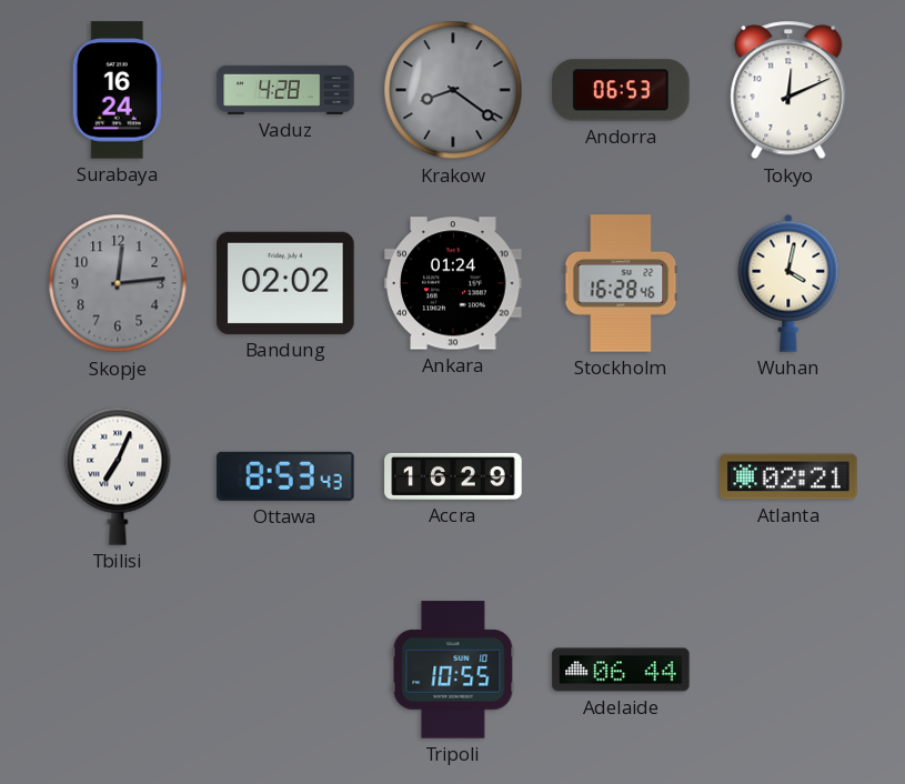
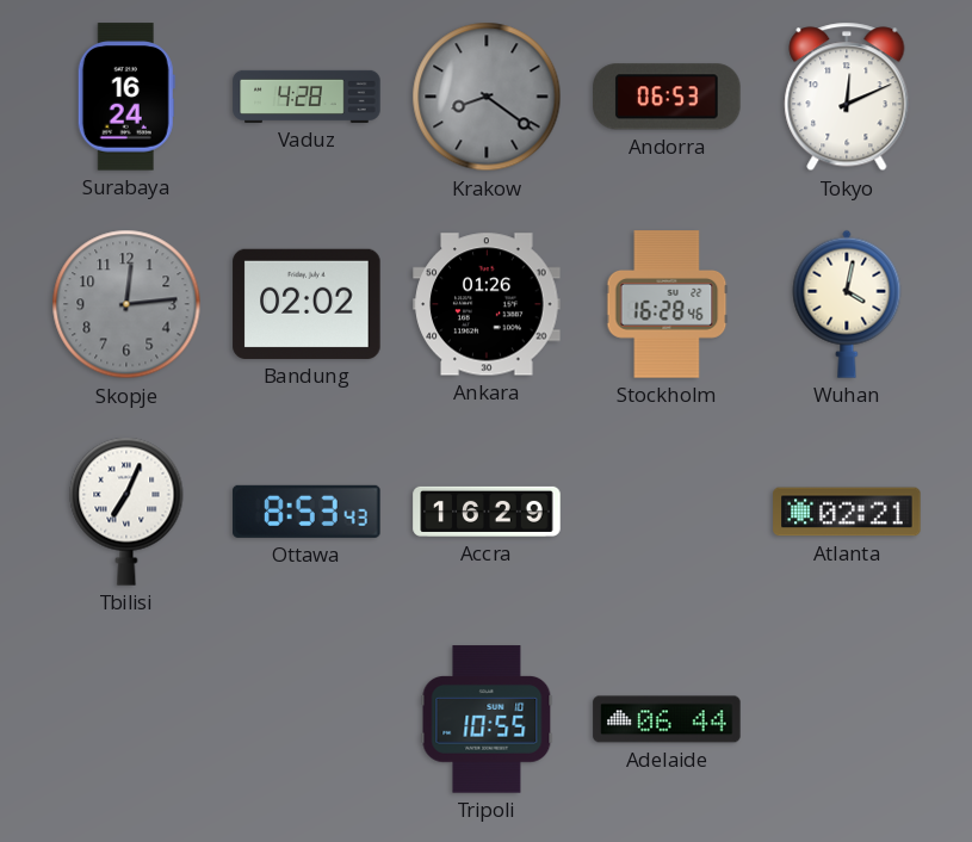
Ankara: 01:24 -> 01:26
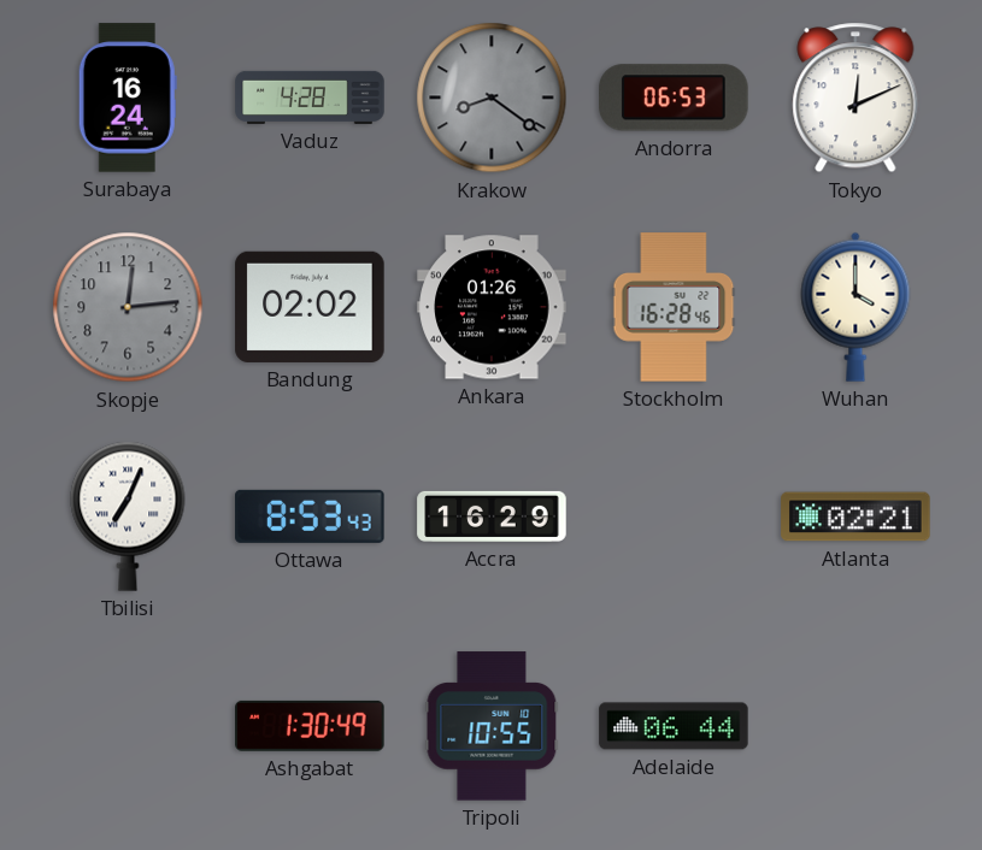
Wuhan: 4:02 -> 4:00
Ashgabat: none -> 1:30
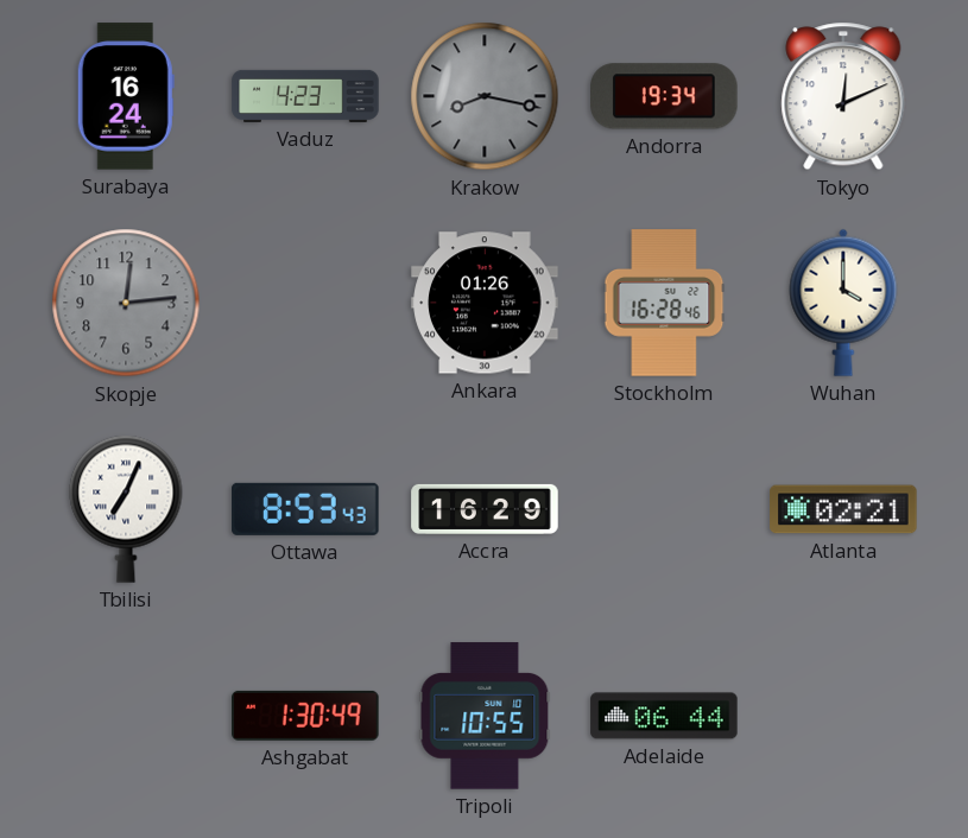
Vaduz: 4:28 -> 4:23
Krakow: 8:21 -> 8:17
Andorra: 06:53 -> 19:34
Bandung: 02:02 -> none
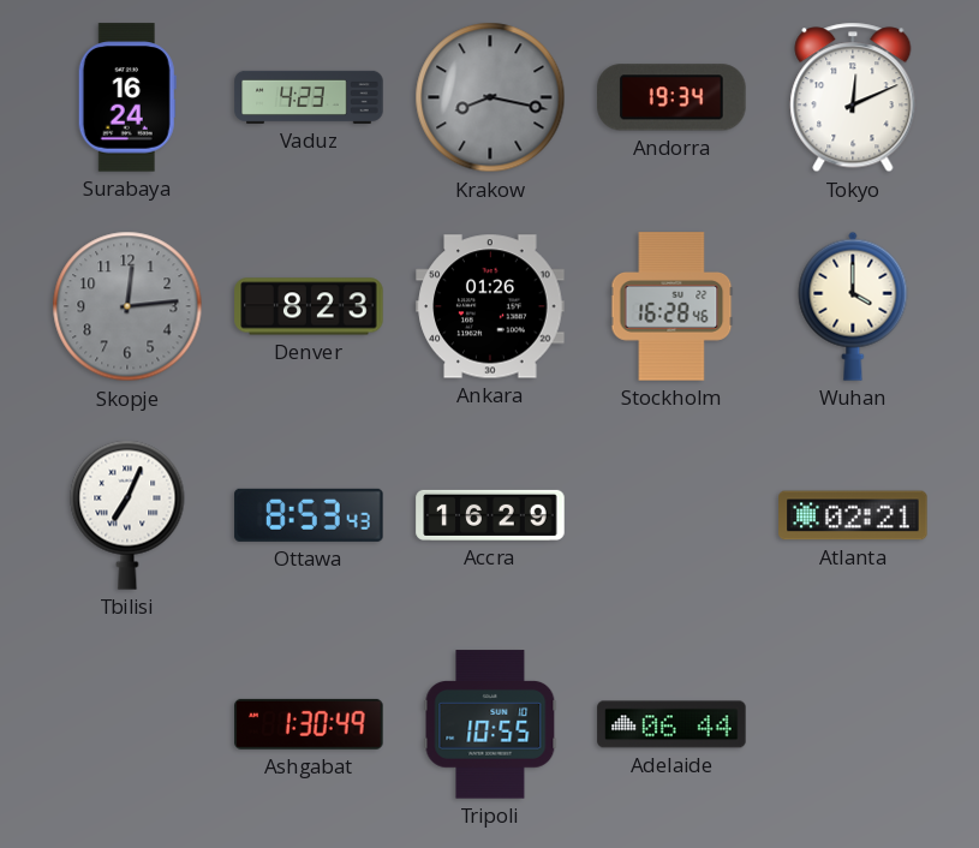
Denver: none -> 8:23
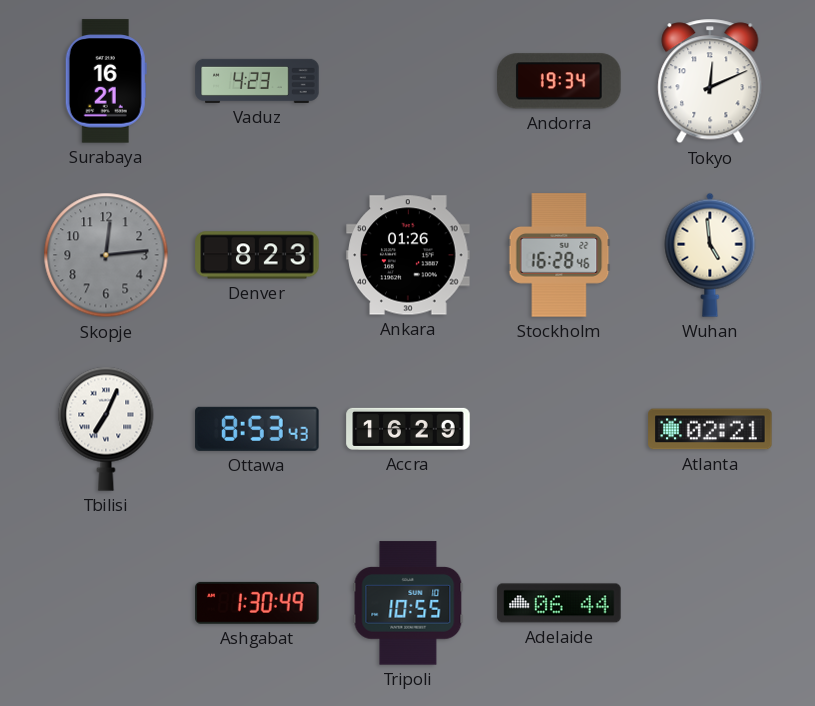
Surabaya: 16:24 -> 16:21
Krakow: 8:17 -> none
Wuhan: 4:00 -> 4:59
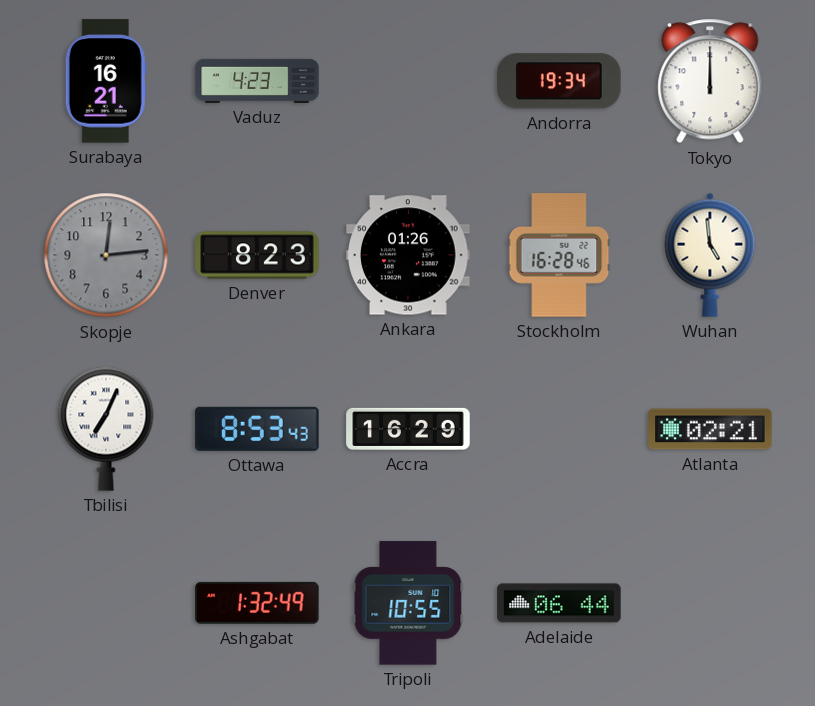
Tokyo: 12:11 -> 12:00
Ashgabat: 1:30 -> 1:32
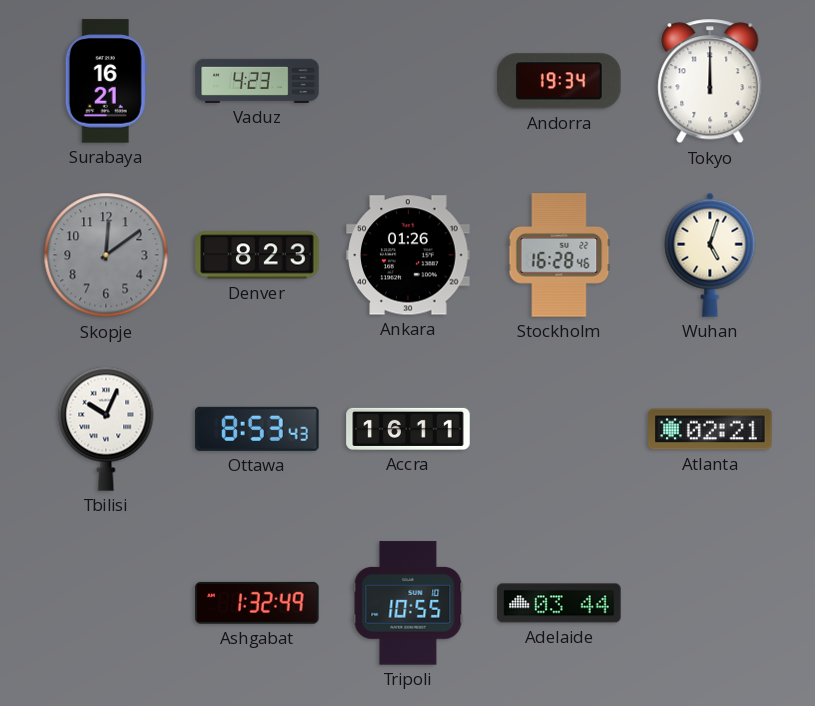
Skopje: 12:14 -> 12:09
Wuhan: 4:59 -> 5:03
Tbilisi: 7:04 -> 10:04
Accra: 16:29 -> 16:11
Adelaide: 06:44 -> 03:44
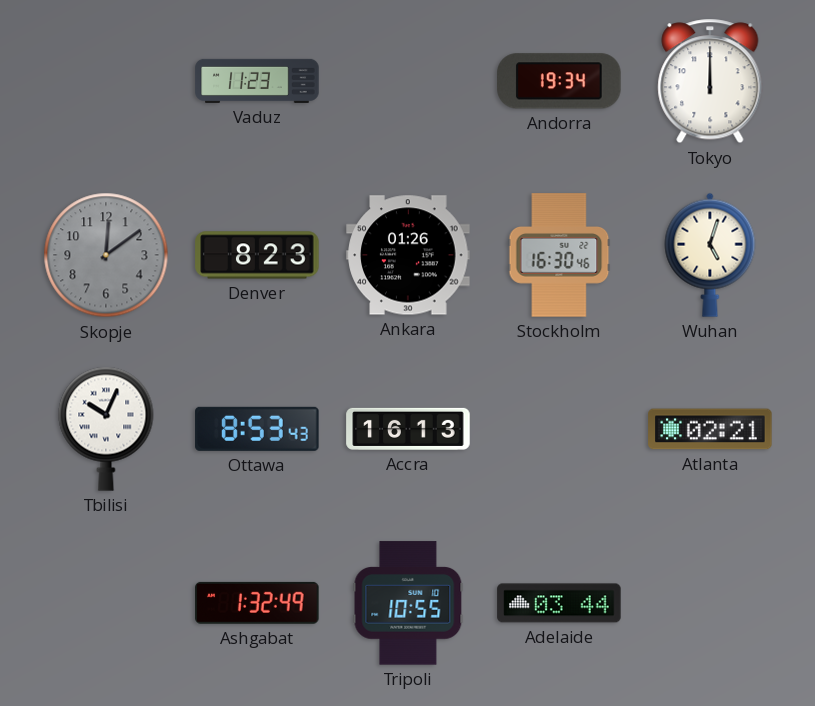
Surabaya: 16:21 -> none
Vaduz: 4:23 -> 11:23
Stockholm: 16:28 -> 16:30
Accra: 16:11 -> 16:13
